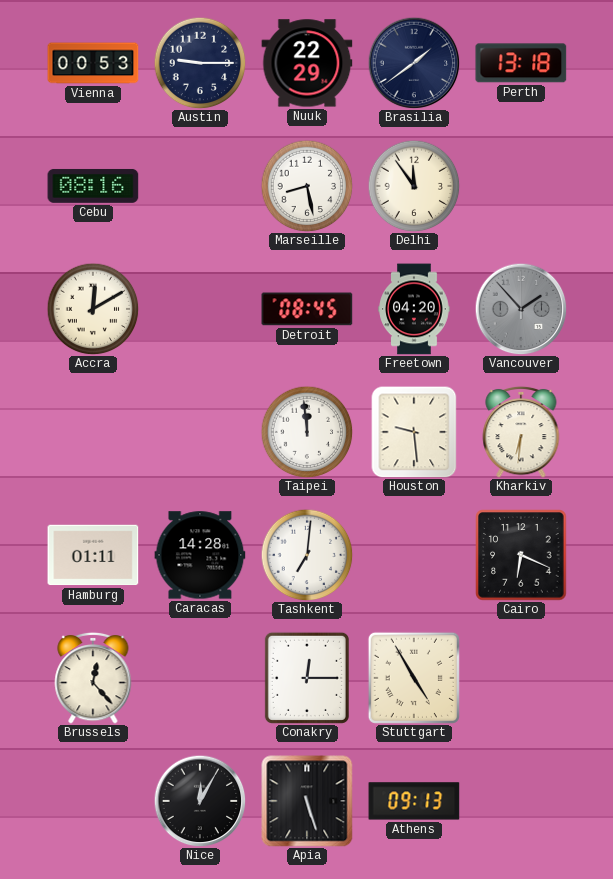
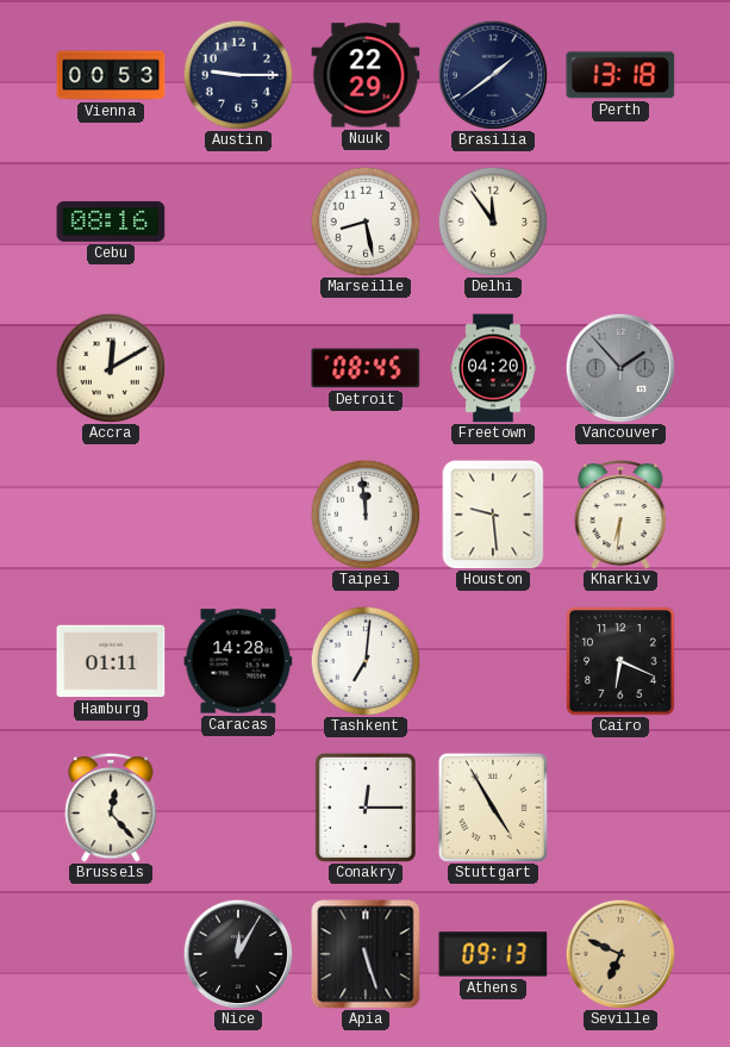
Seville: none -> 6:49
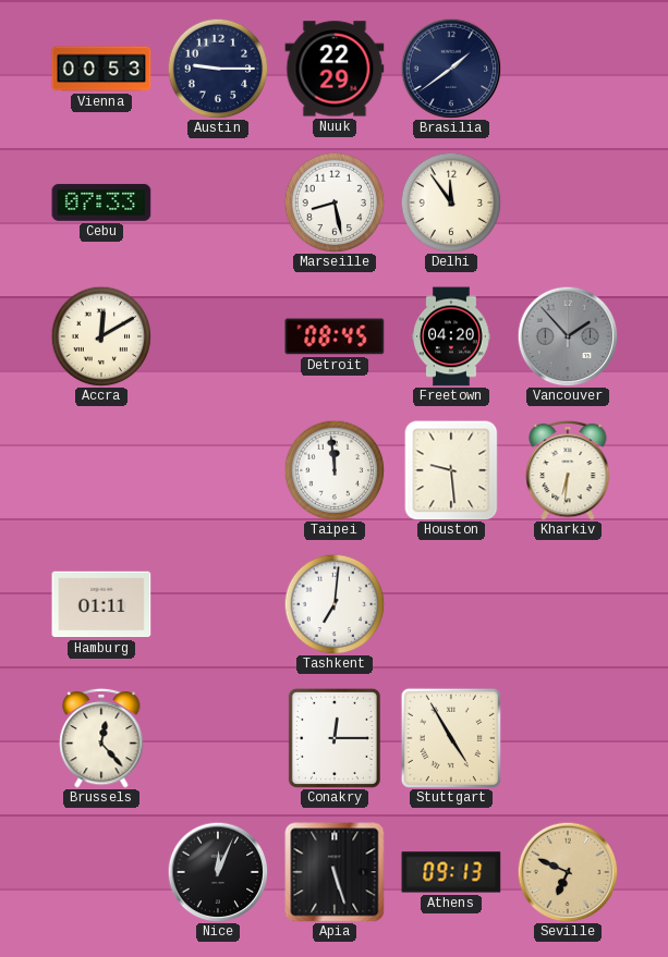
Perth: 13:18 -> none
Cebu: 08:16 -> 07:33
Caracas: 14:28 -> none
Cairo: 6:19 -> none
Nice: 12:05 -> 12:04
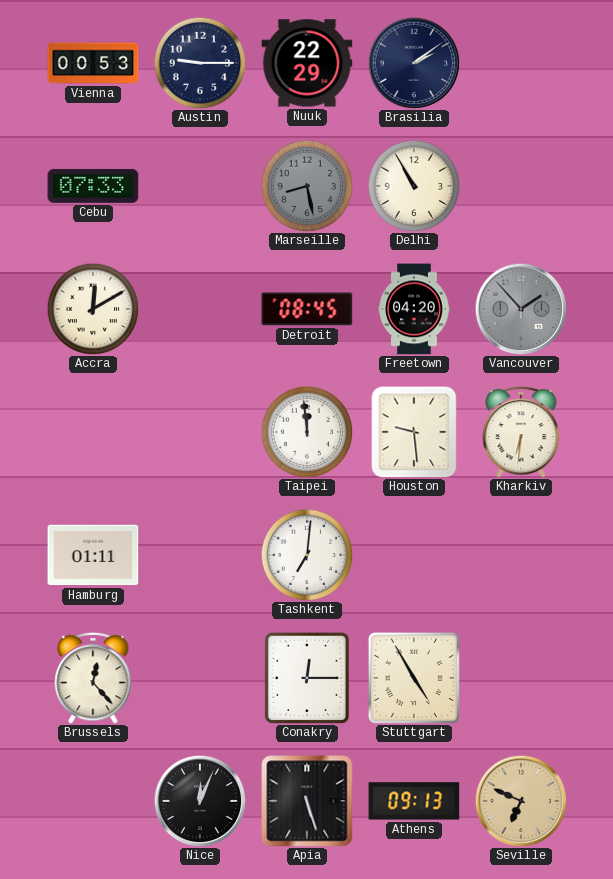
Brasilia: 1:39 -> 2:09
Marseille dial: white -> grey
Delhi: 11:54 -> 10:55
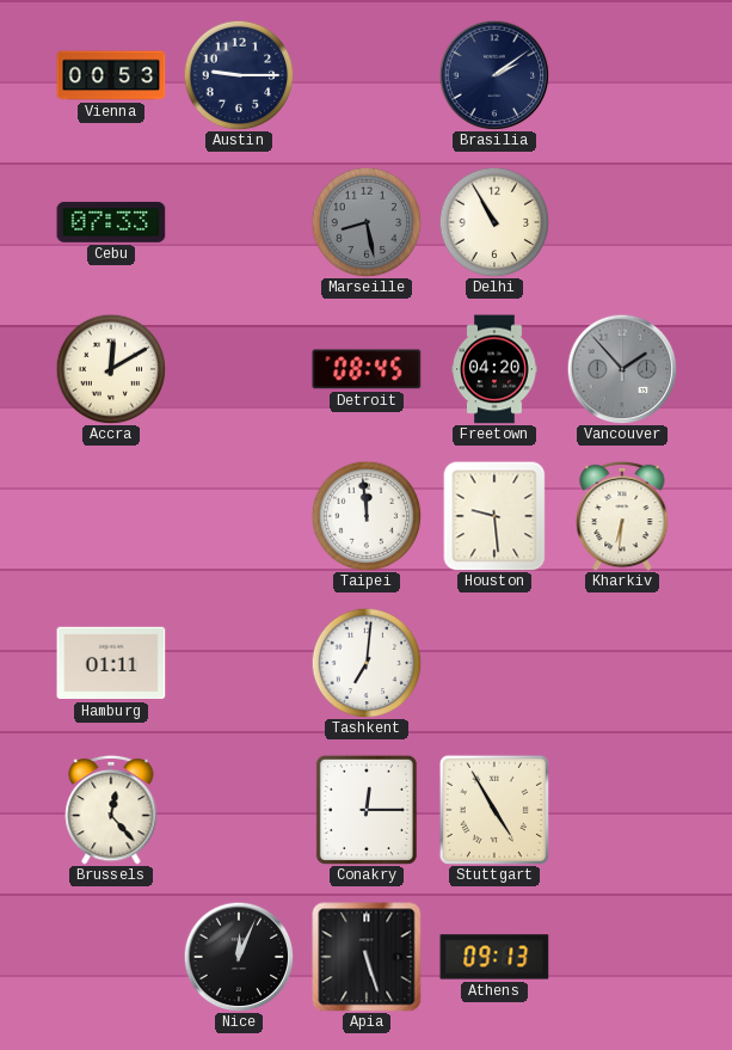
Nuuk: 22:29 -> none
Seville: 6:49 -> none
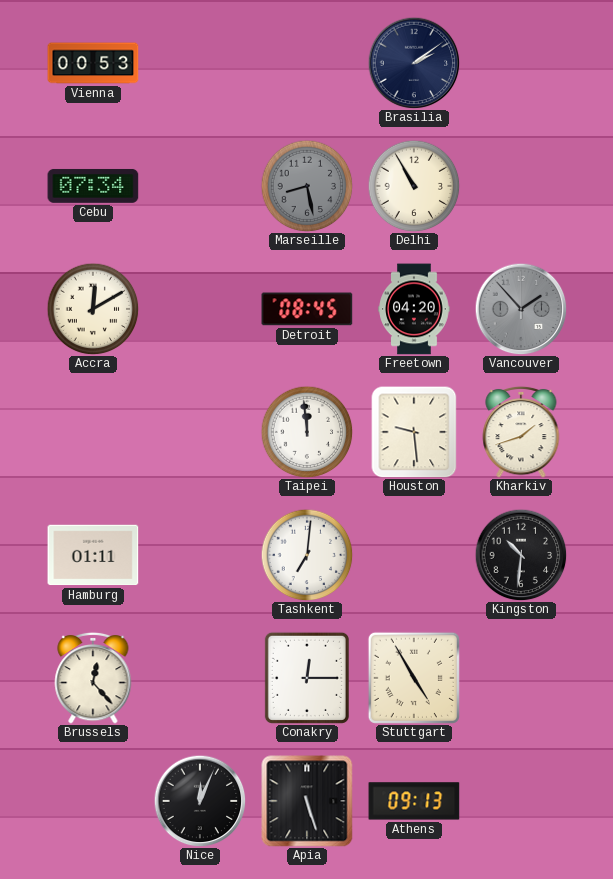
Austin: 9:15 -> none
Cebu: 07:33 -> 07:34
Kharkiv: 6:31 -> 1:42
Kingston: none -> 10:31
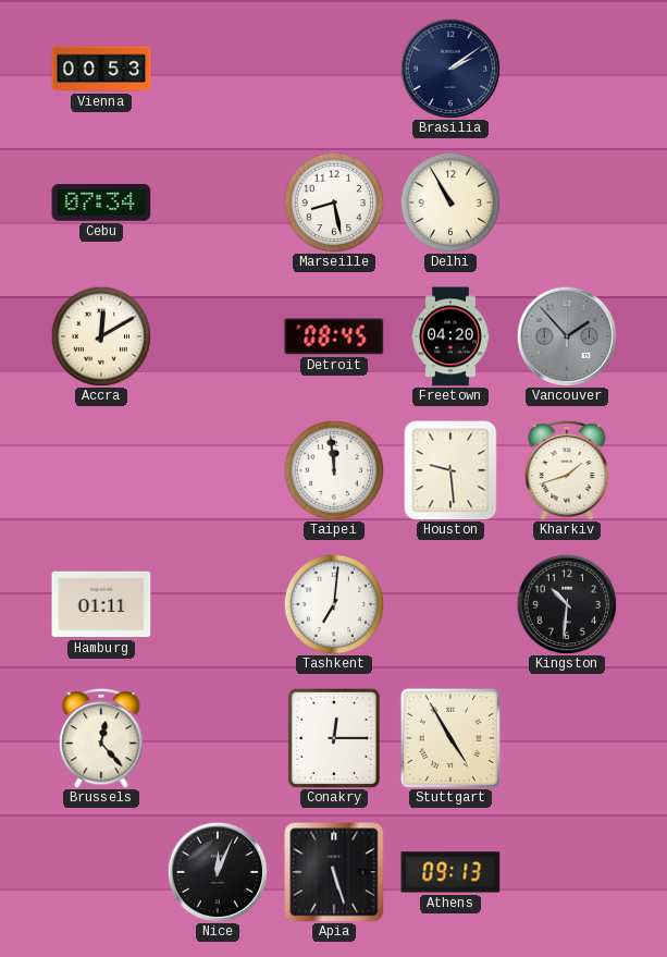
Marseille dial: grey -> white
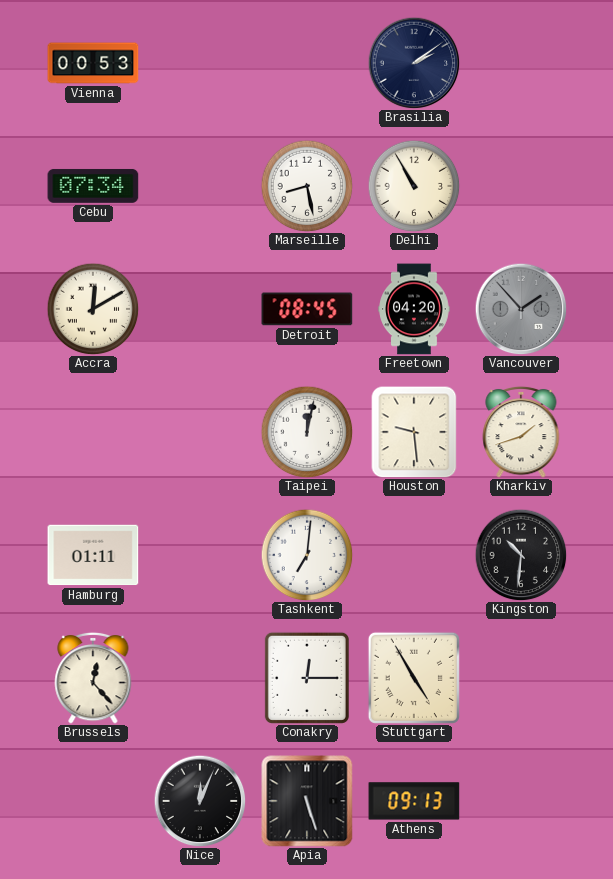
Taipei: 11:59 -> 12:02
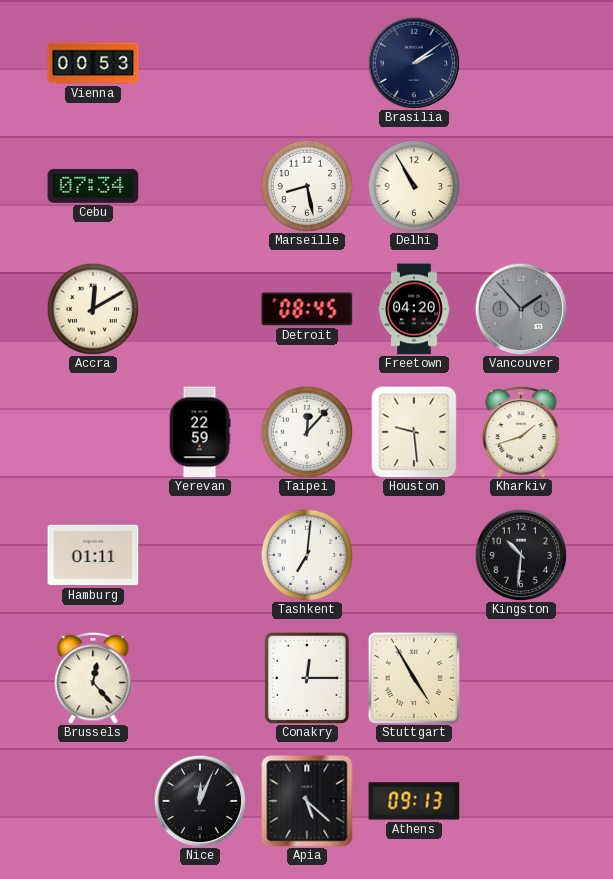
Yerevan: none -> 22:59
Taipei: 12:02 -> 12:07
Apia: 5:27 -> 5:22
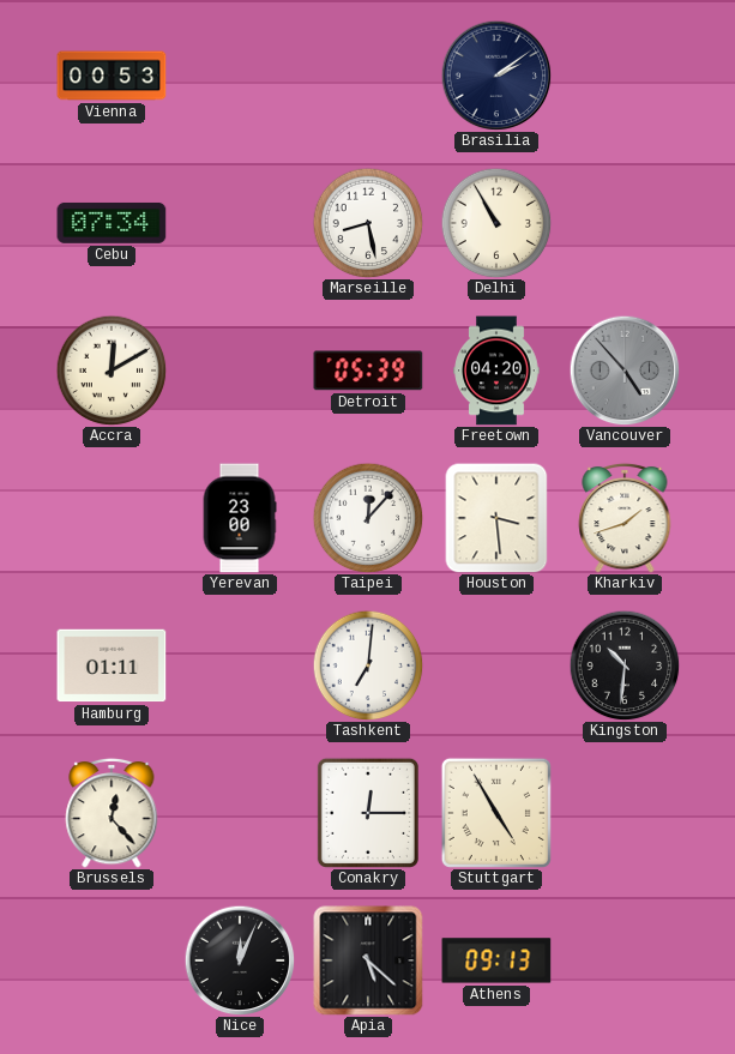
Detroit: 08:45 -> 05:39
Vancouver: 1:53 -> 4:53
Yerevan: 22:59 -> 23:00
Houston: 9:29 -> 3:29
